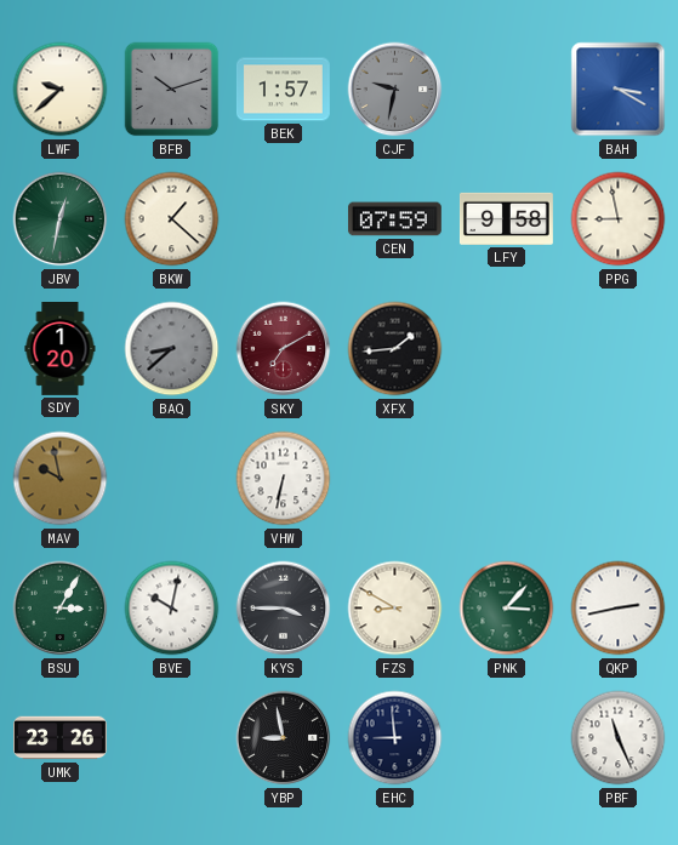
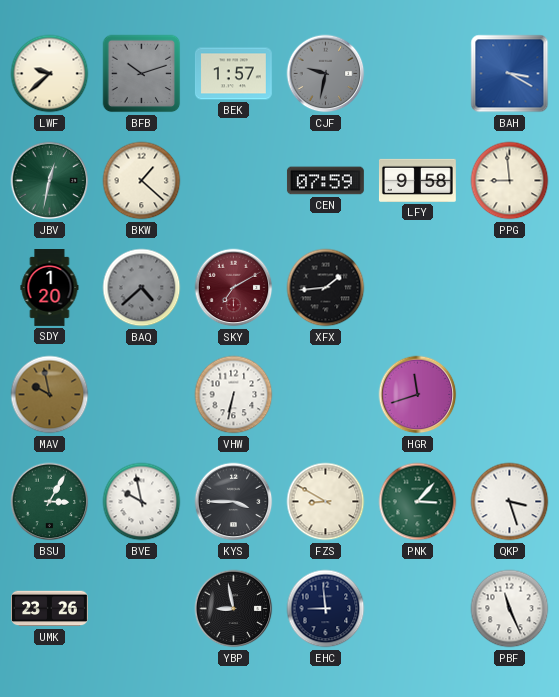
PPG: 8:58 -> 8:59
BAQ: 8:38 -> 4:38
HGR: none -> 11:42
BVE: 10:02 -> 9:58
QKP: 2:43 -> 3:27
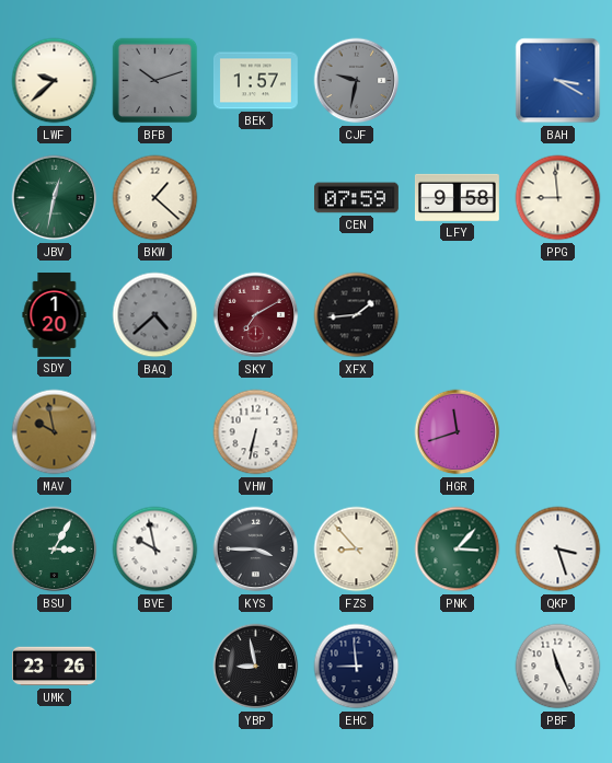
FZS: 8:50 -> 8:53
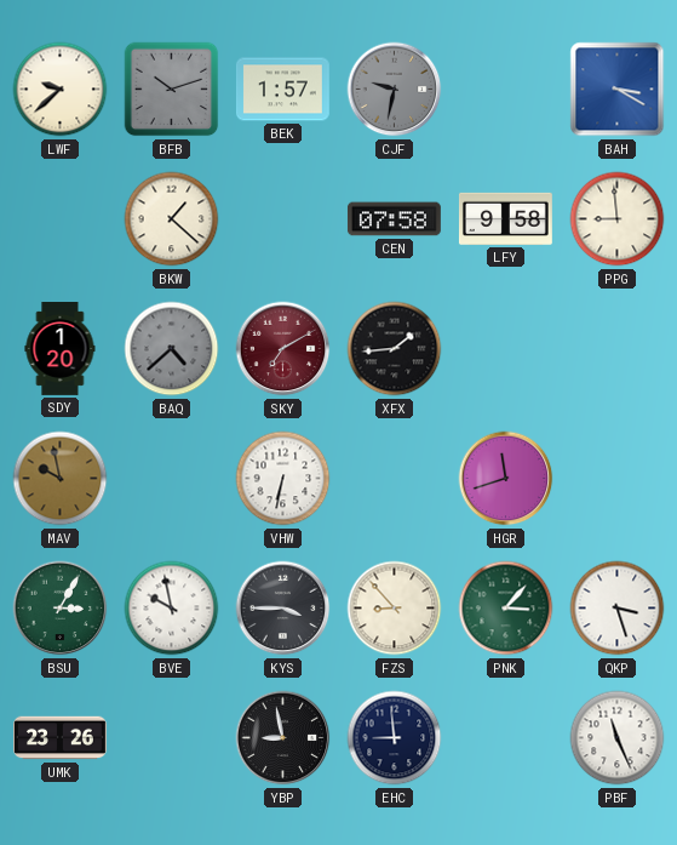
JBV: 12:32 -> none
CEN: 07:59 -> 07:58
